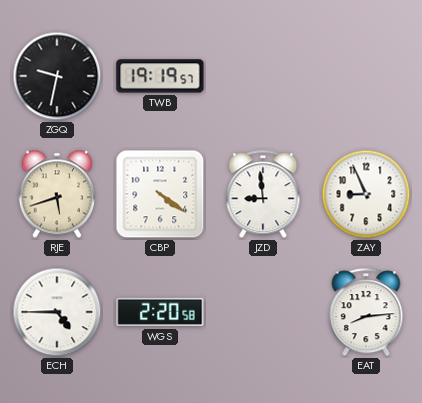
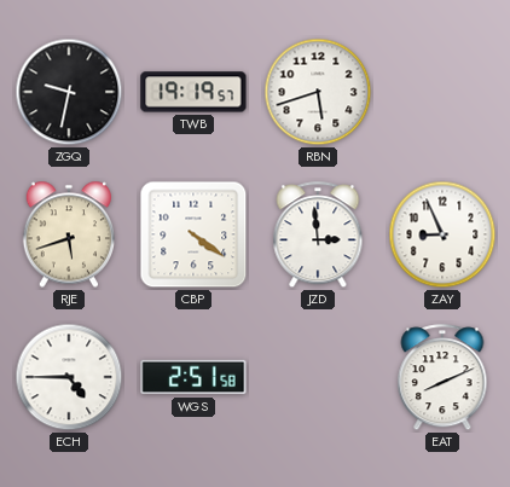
RBN: none -> 5:42
JZD: 8:59 -> 2:59
WGS: 2:20 -> 2:51
EAT: 8:14 -> 8:11
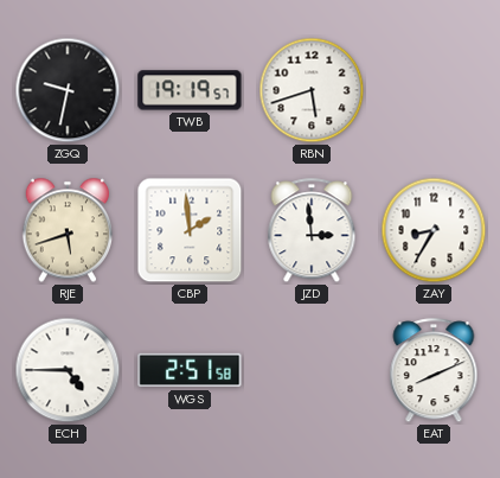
CBP: 4:21 -> 1:59
ZAY: 8:56 -> 8:35
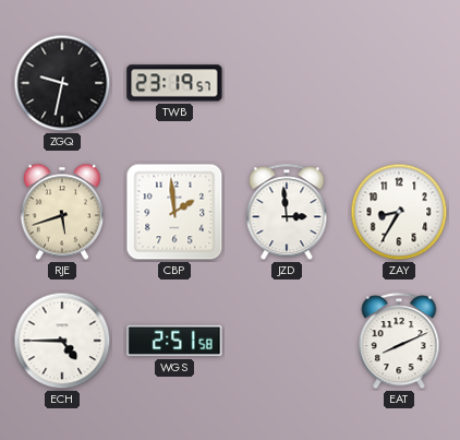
TWB: 19:19 -> 23:19
RBN: 5:42 -> none
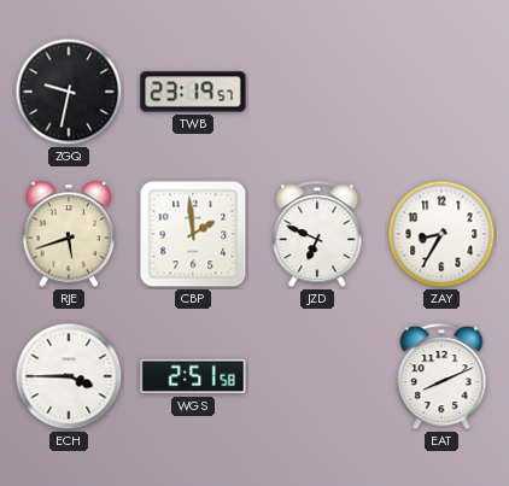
JZD: 2:59 -> 6:49
ECH: 4:45 -> 3:45
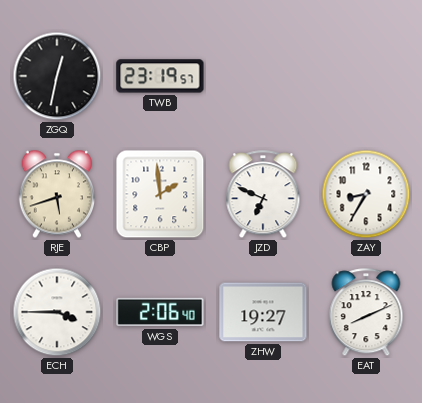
ZGQ: 9:32 -> 12:32
WGS: 2:51 -> 2:06
ZHW: none -> 19:27
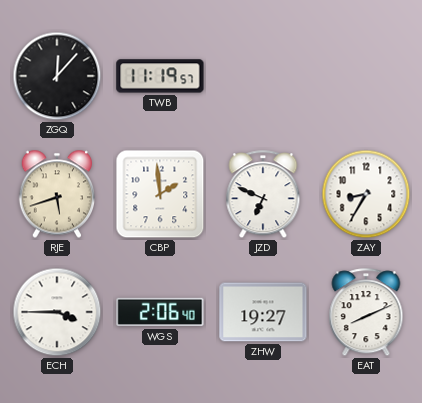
ZGQ: 12:32 -> 12:07
TWB: 23:19 -> 11:19
